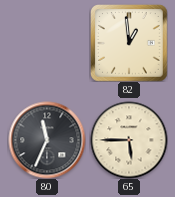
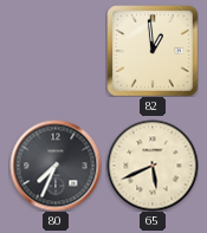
80: 11:34 -> 7:34
65: 5:45 -> 5:41
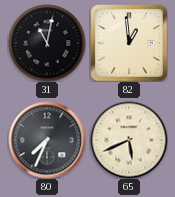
31: none -> 11:02
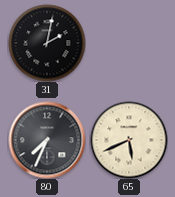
31: 11:02 -> 2:02
82: 12:59 -> none
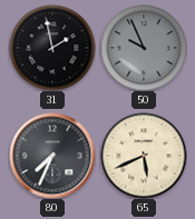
31: 2:02 -> 1:58
50: none -> 9:56
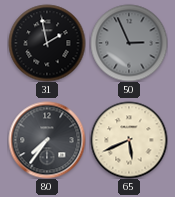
50: 9:56 -> 2:56
80: 7:34 -> 7:36
